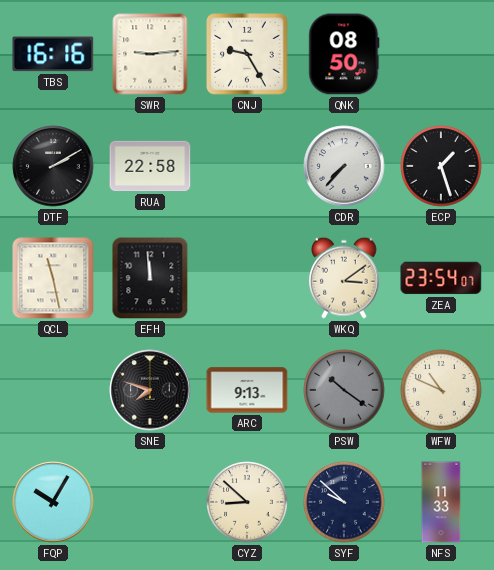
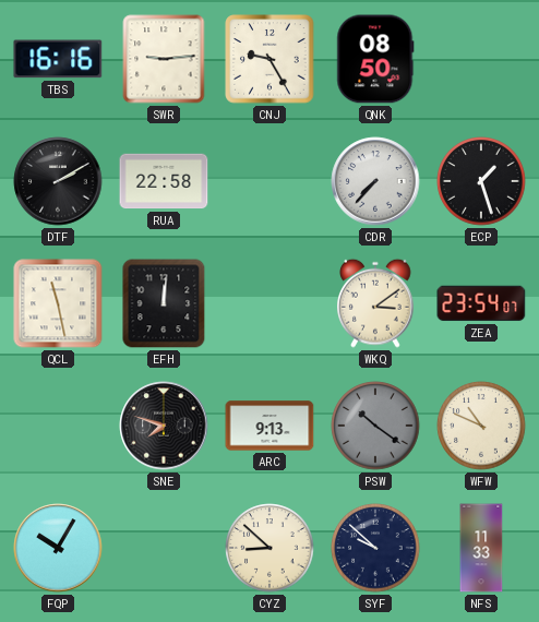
EFH: 11:59 -> 12:01
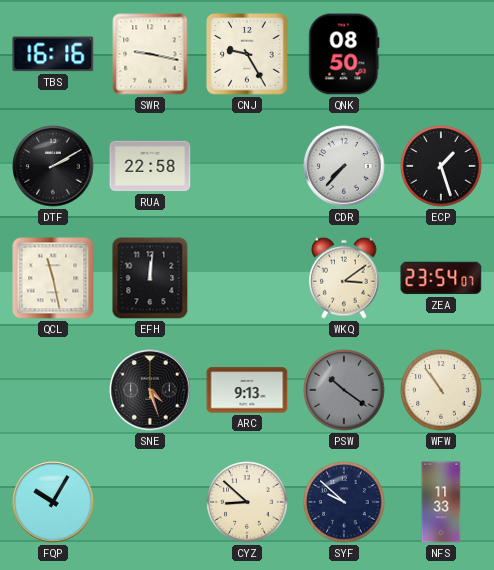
SWR: 9:14 -> 9:17
SNE: 7:48 -> 4:27
WFW: 10:49 -> 10:54
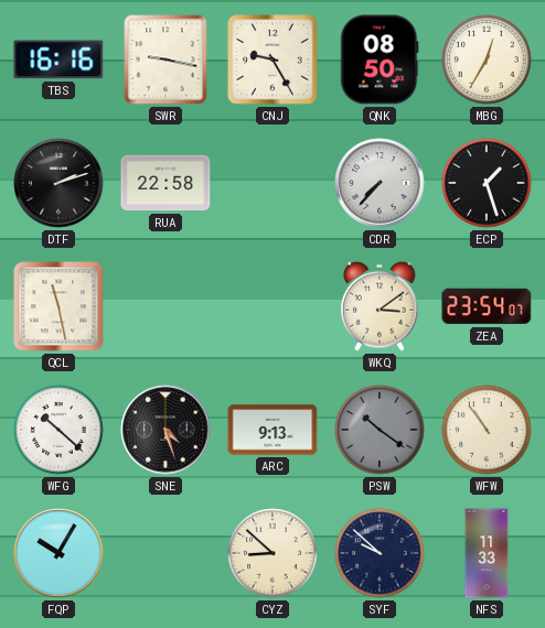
MBG: none -> 12:35
DTF: 2:10 -> 2:12
EFH: 12:01 -> none
WFG: none -> 10:22
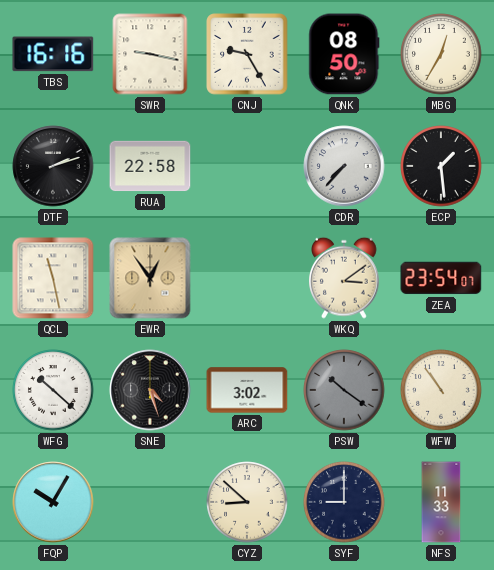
ECP: 1:27 -> 1:29
EWR: none -> 12:54
ARC: 9:13 -> 3:02
SYF: 9:52 -> 9:00
